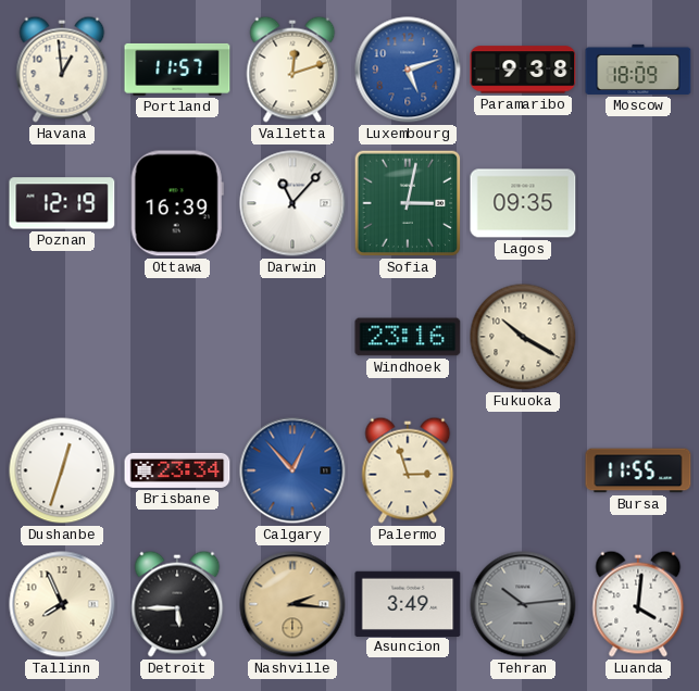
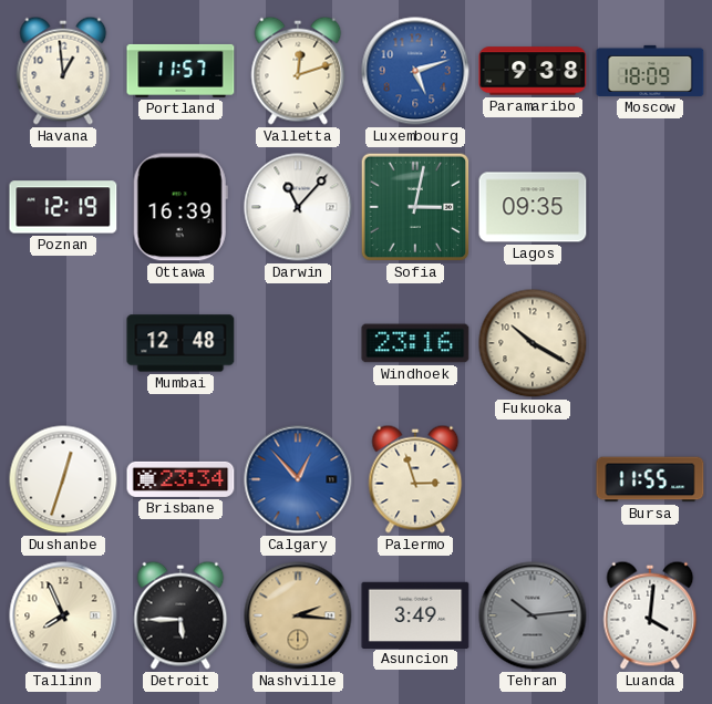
Mumbai: none -> 12:48
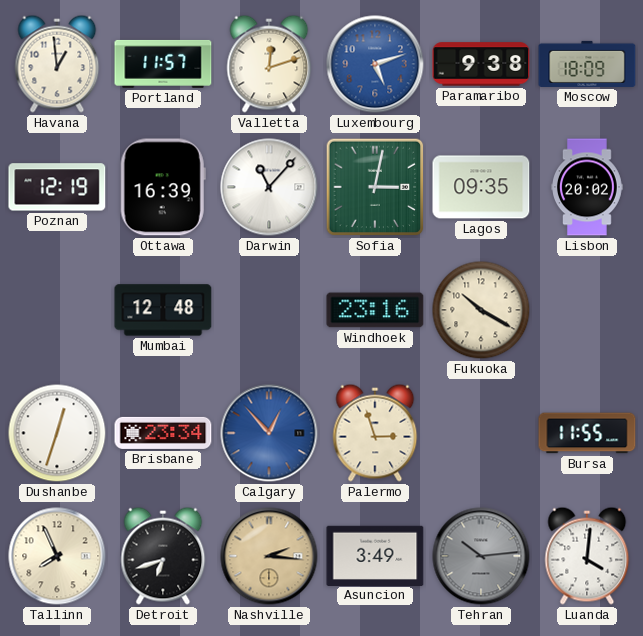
Lisbon: none -> 20:02
Detroit: 5:45 -> 6:42
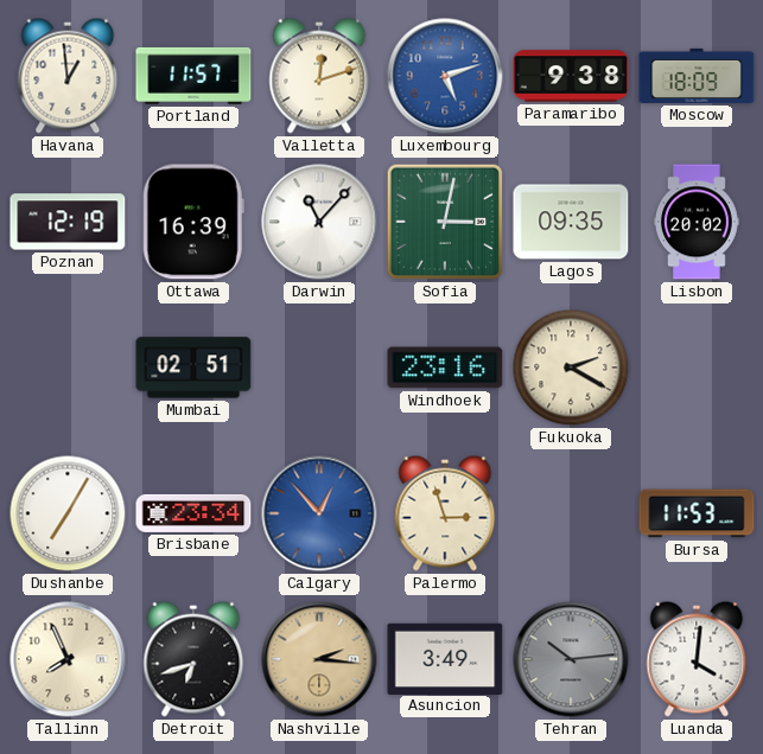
Mumbai: 12:48 -> 02:51
Fukuoka: 10:20 -> 2:20
Dushanbe: 12:33 -> 7:05
Bursa: 11:55 -> 11:53
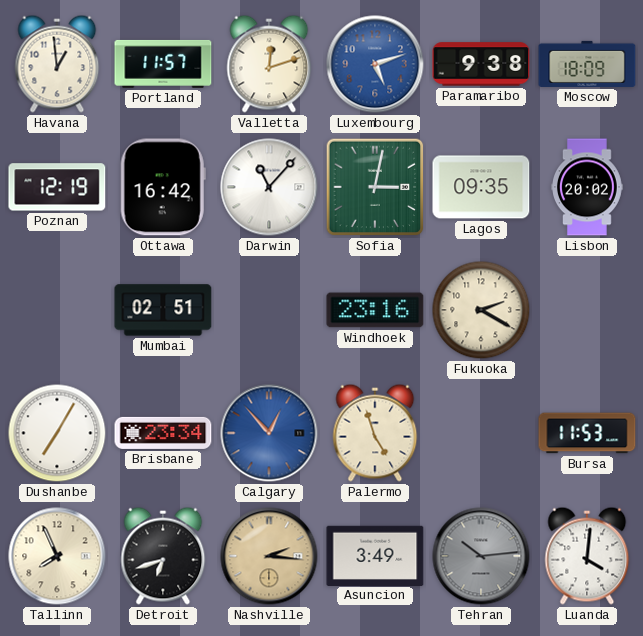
Ottawa: 16:39 -> 16:42
Palermo: 2:57 -> 4:57
